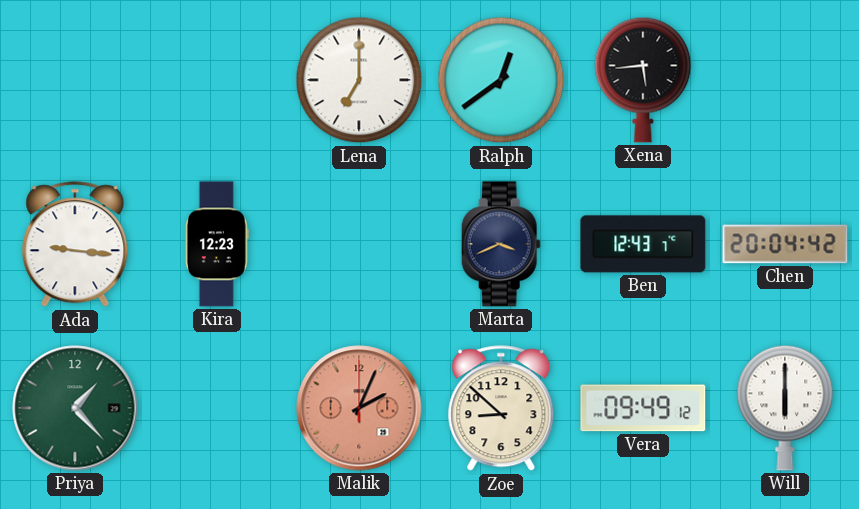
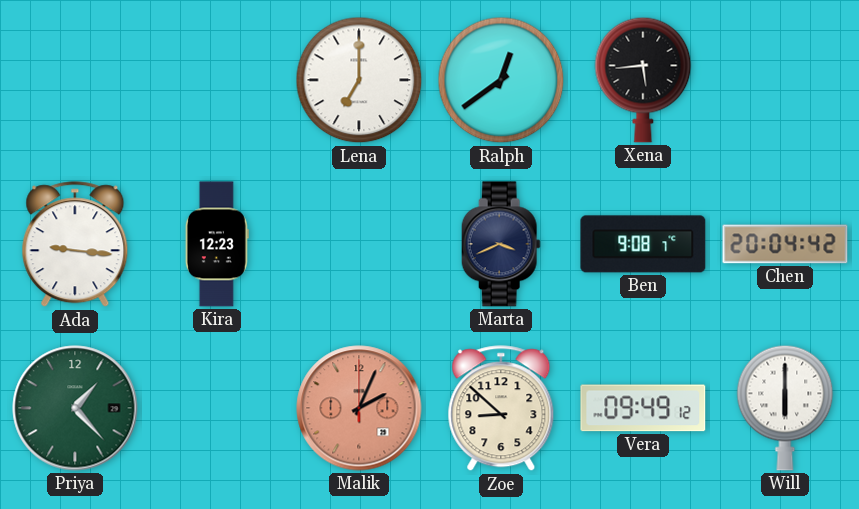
Ben: 12:43 -> 9:08
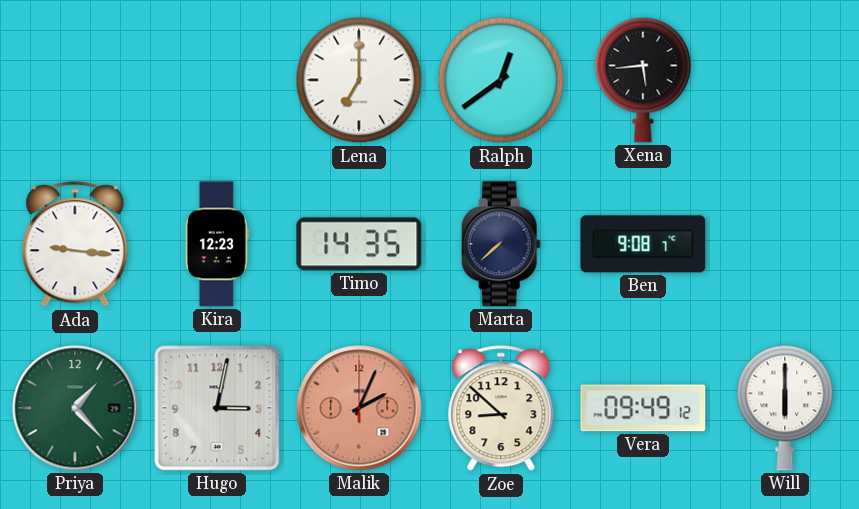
Timo: none -> 14:35
Marta: 3:41 -> 7:38
Chen: 20:04 -> none
Hugo: none -> 3:02
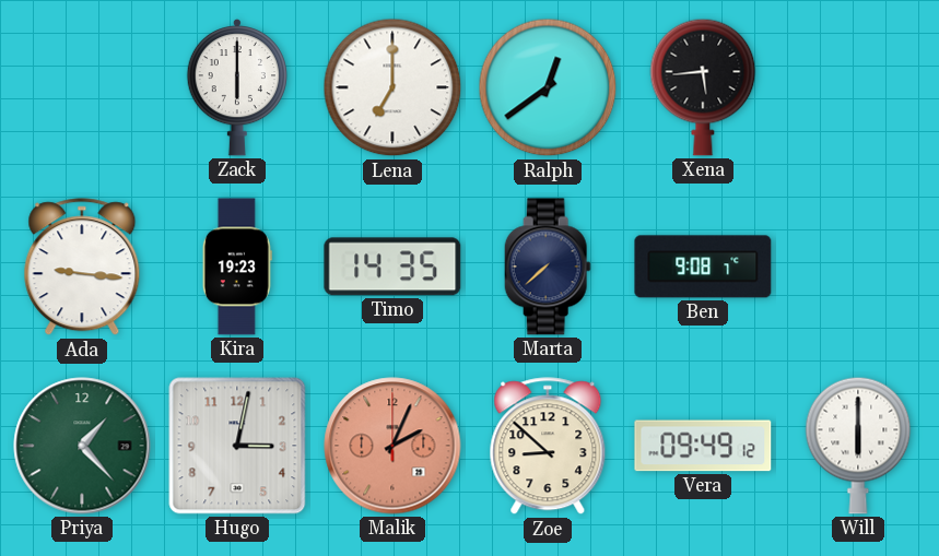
Zack: none -> 6:00
Kira: 12:23 -> 19:23
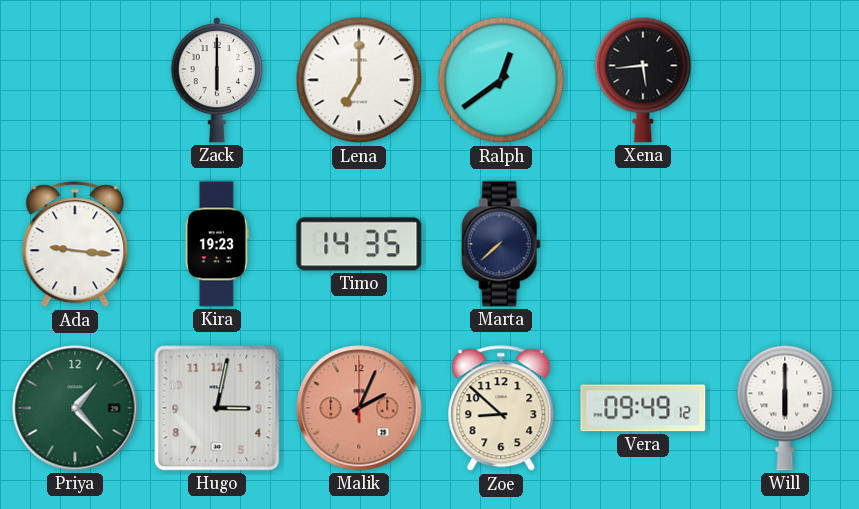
Ben: 9:08 -> none
